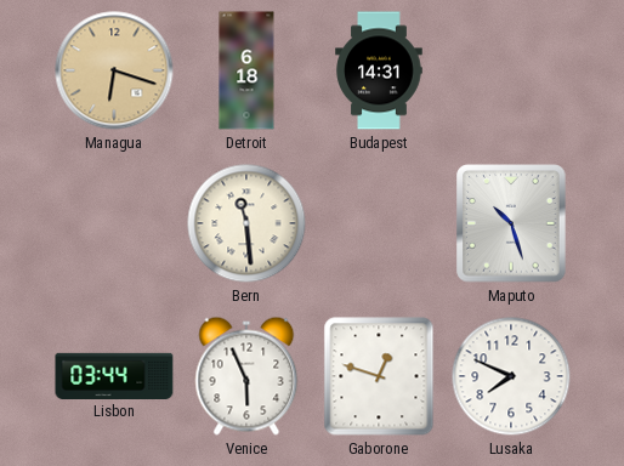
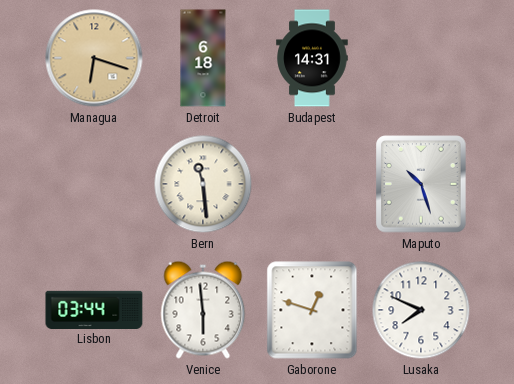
Venice: 5:56 -> 5:59
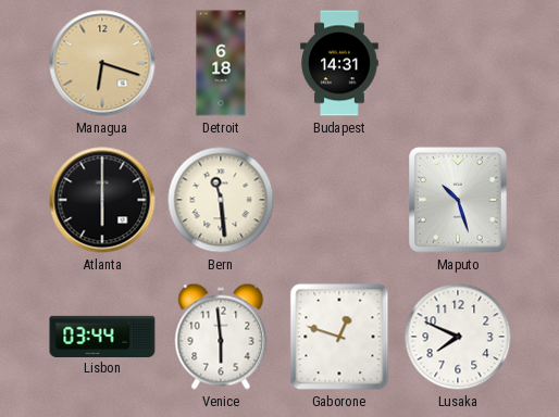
Atlanta: none -> 6:00
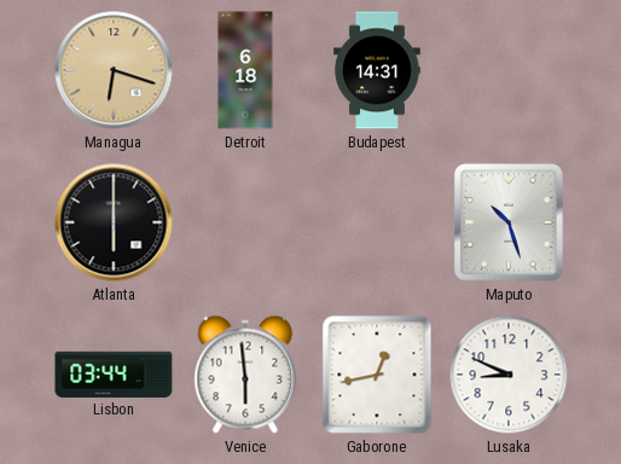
Bern: 11:29 -> none
Gaborone: 12:48 -> 12:43
Lusaka: 7:49 -> 8:49
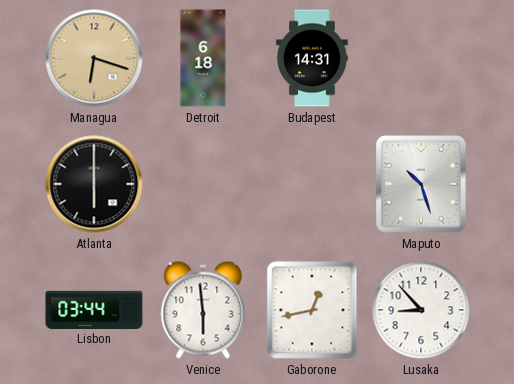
Lusaka: 8:49 -> 8:53
